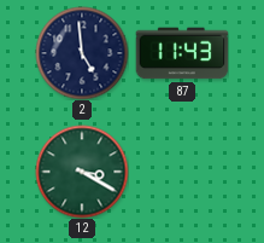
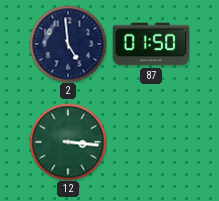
87: 11:43 -> 01:50
12: 3:20 -> 3:16
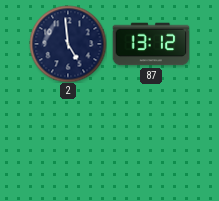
87: 01:50 -> 13:12
12: 3:16 -> none
